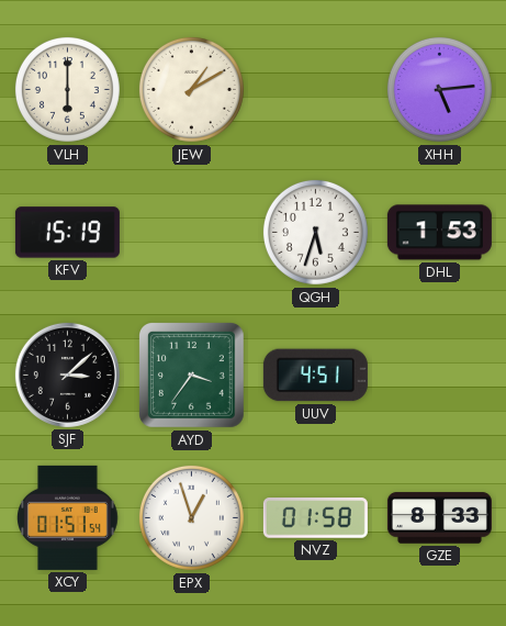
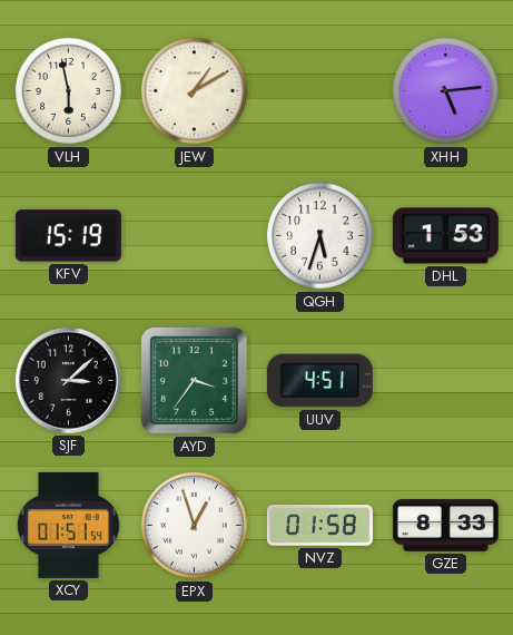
VLH: 6:00 -> 5:58
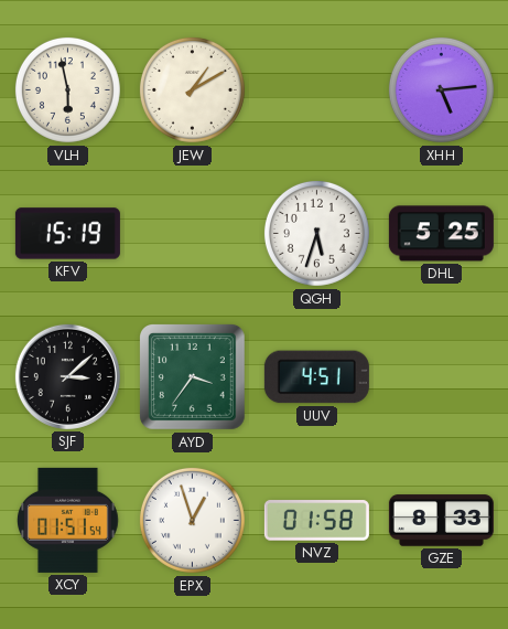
DHL: 1:53 -> 5:25
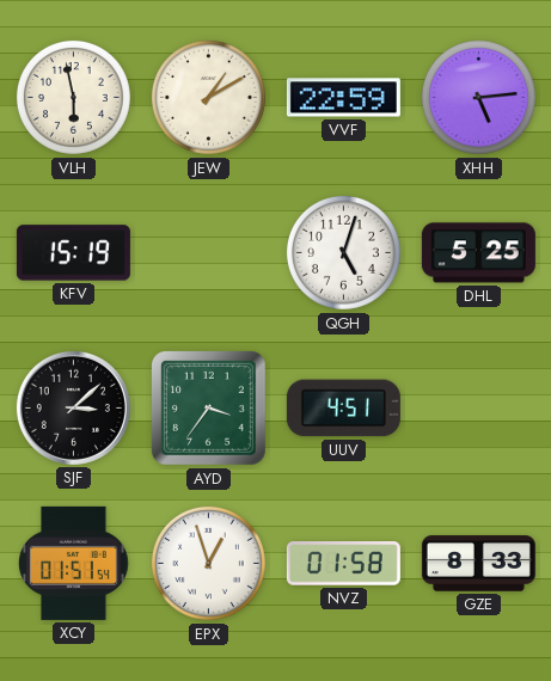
VVF: none -> 22:59
QGH: 5:33 -> 5:03
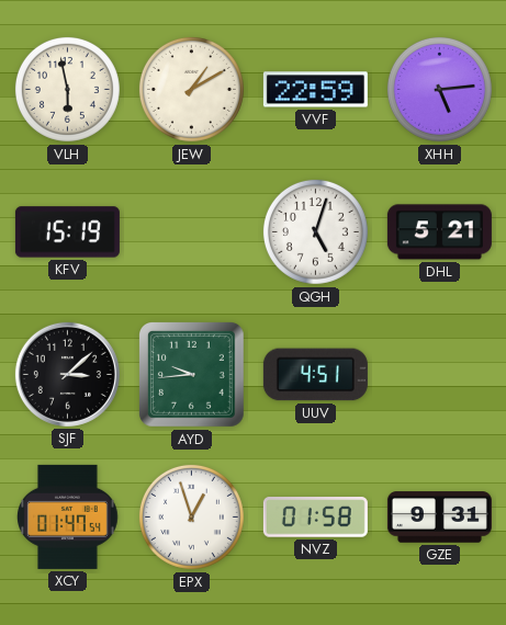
DHL: 5:25 -> 5:21
AYD: 3:36 -> 9:44
XCY: 01:51 -> 01:47
GZE: 8:33 -> 9:31
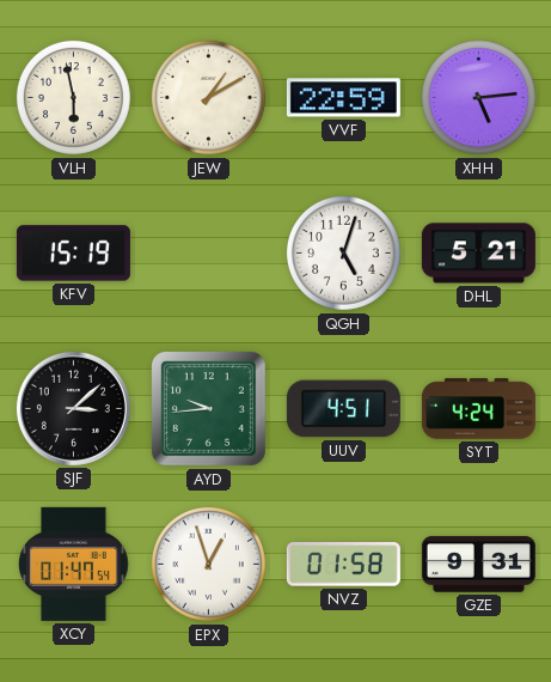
SYT: none -> 4:24
